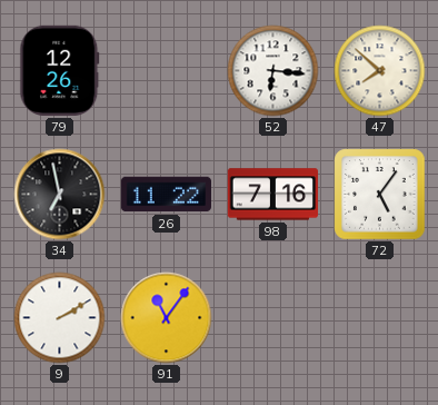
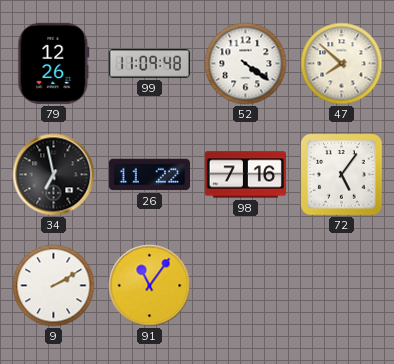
99: none -> 11:09
52: 6:16 -> 4:21
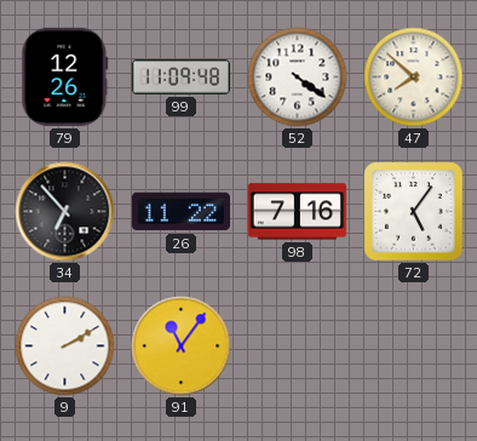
34: 6:58 -> 6:53
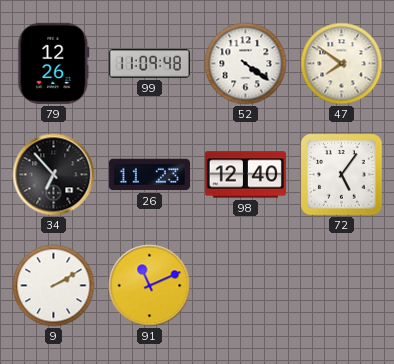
47: 7:52 -> 7:51
26: 11:22 -> 11:23
98: 7:16 -> 12:40
91: 11:06 -> 11:11
